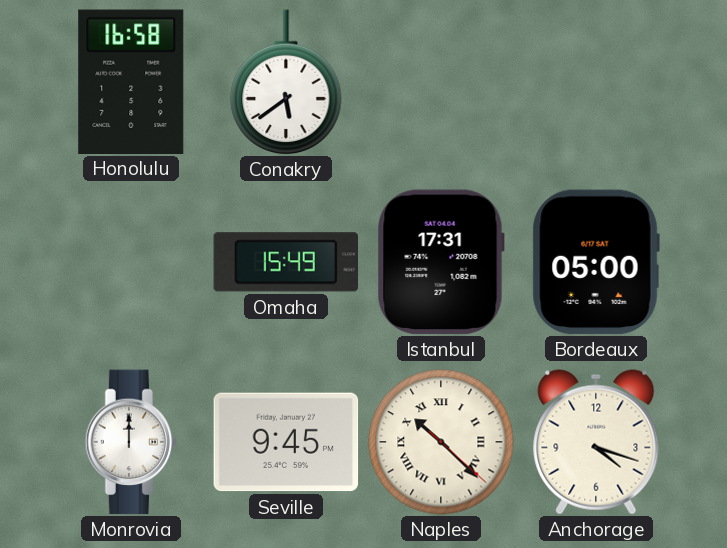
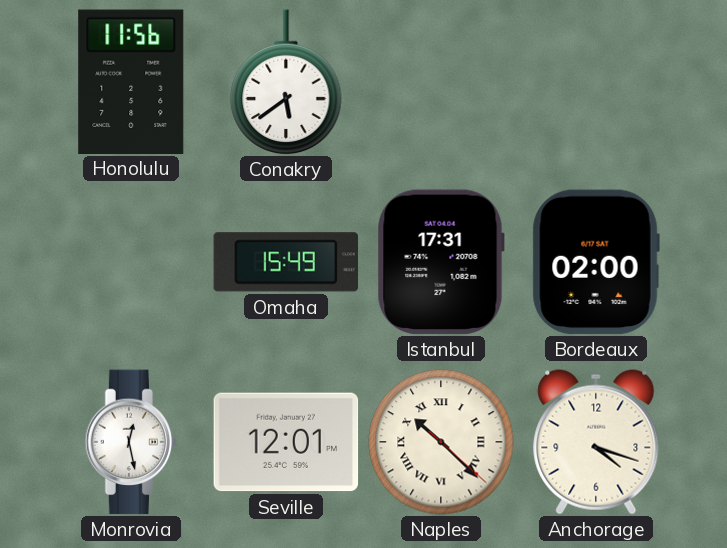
Honolulu: 16:58 -> 11:56
Bordeaux: 05:00 -> 02:00
Monrovia: 12:00 -> 12:28
Seville: 9:45 -> 12:01
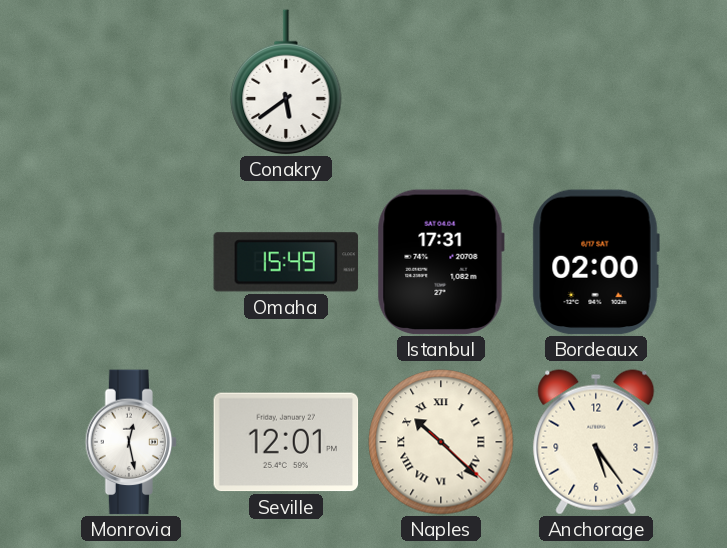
Honolulu: 11:56 -> none
Anchorage: 4:18 -> 5:24
